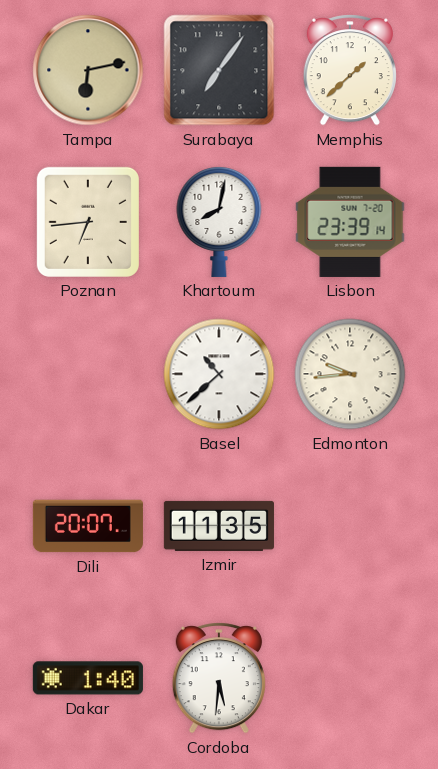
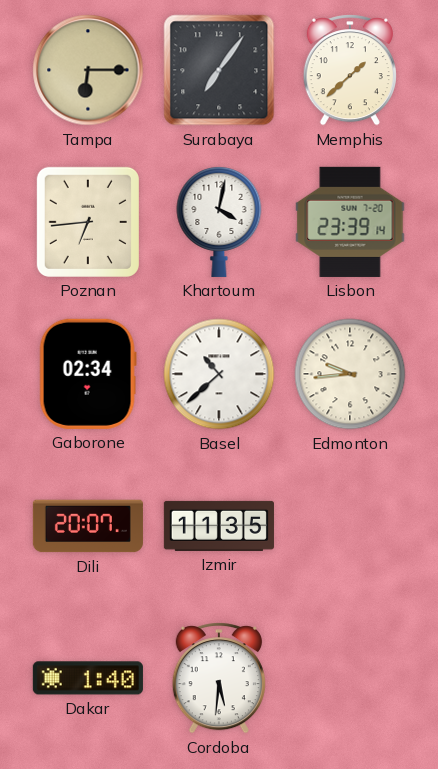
Tampa: 6:13 -> 6:15
Khartoum: 8:02 -> 4:02
Gaborone: none -> 02:34
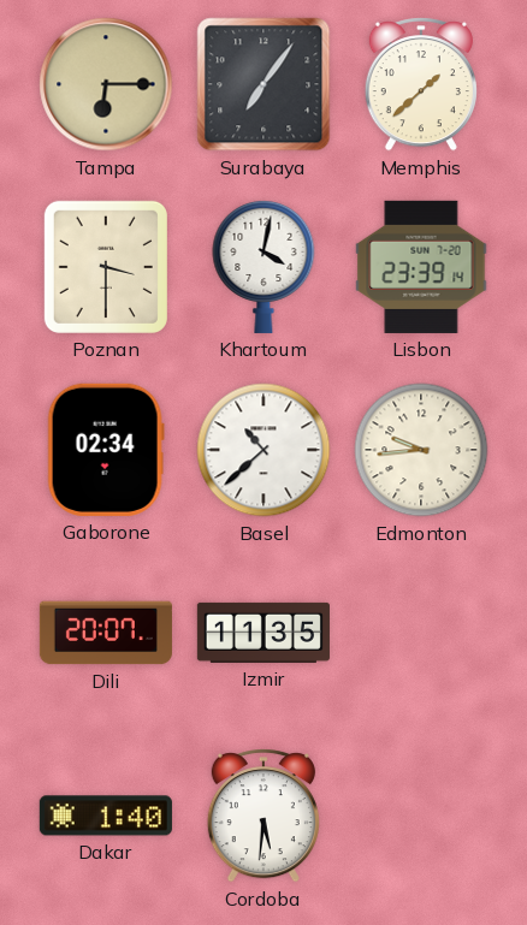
Poznan: 6:44 -> 3:30
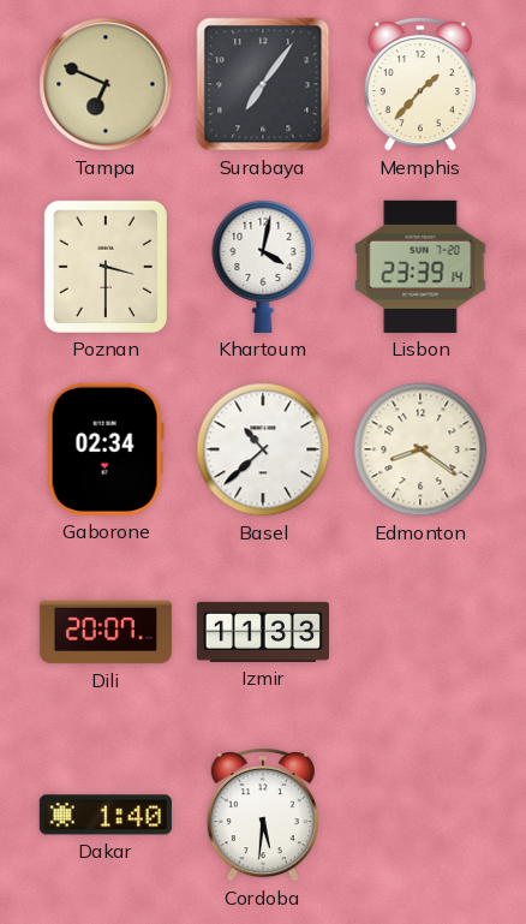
Tampa: 6:15 -> 6:49
Memphis: 1:38 -> 1:37
Edmonton: 9:44 -> 8:21
Izmir: 11:35 -> 11:33
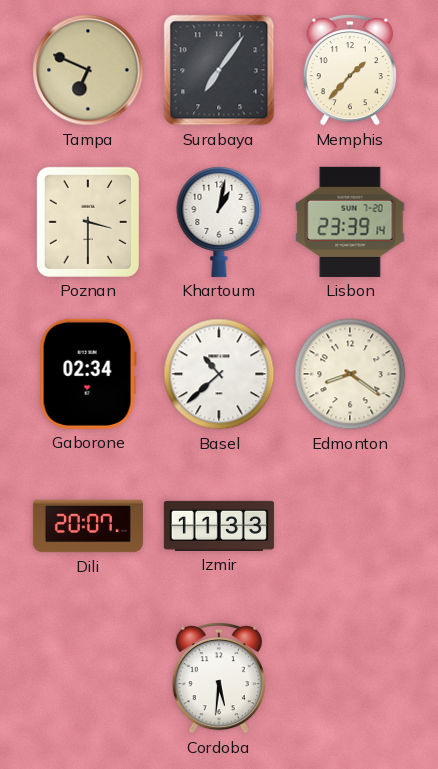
Khartoum: 4:02 -> 1:02
Dakar: 1:40 -> none
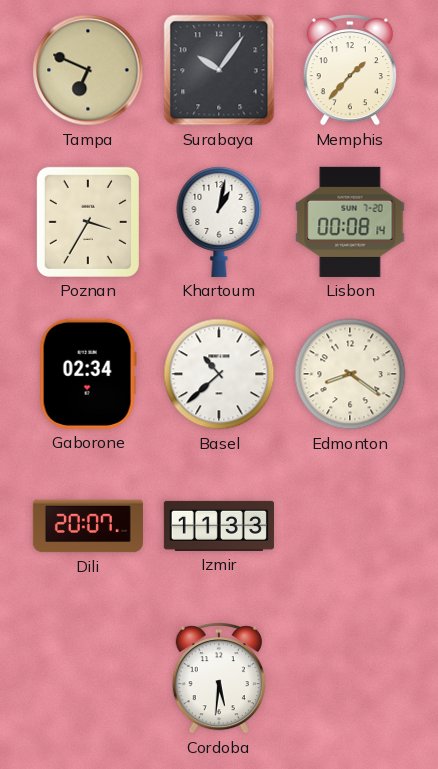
Surabaya: 7:06 -> 10:06
Poznan: 3:30 -> 3:35
Lisbon: 23:39 -> 00:08
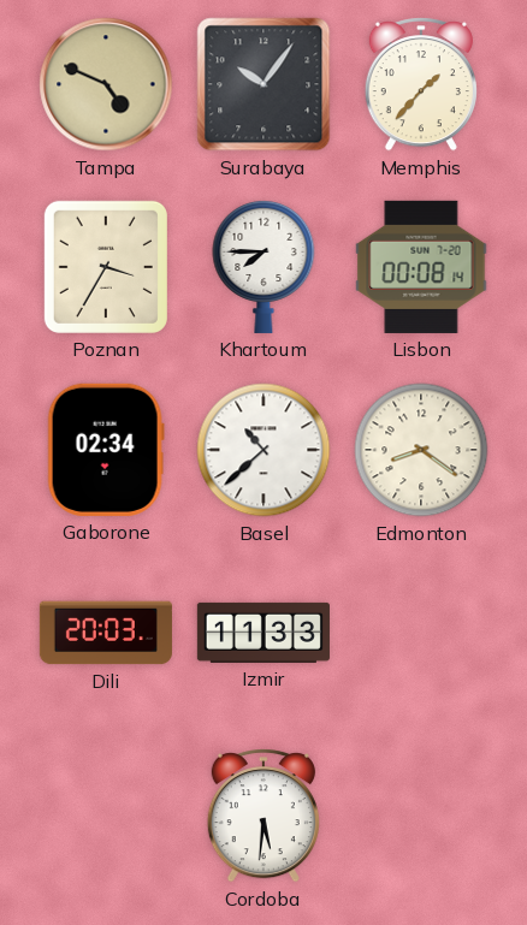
Tampa: 6:49 -> 4:49
Khartoum: 1:02 -> 7:45
Dili: 20:07 -> 20:03
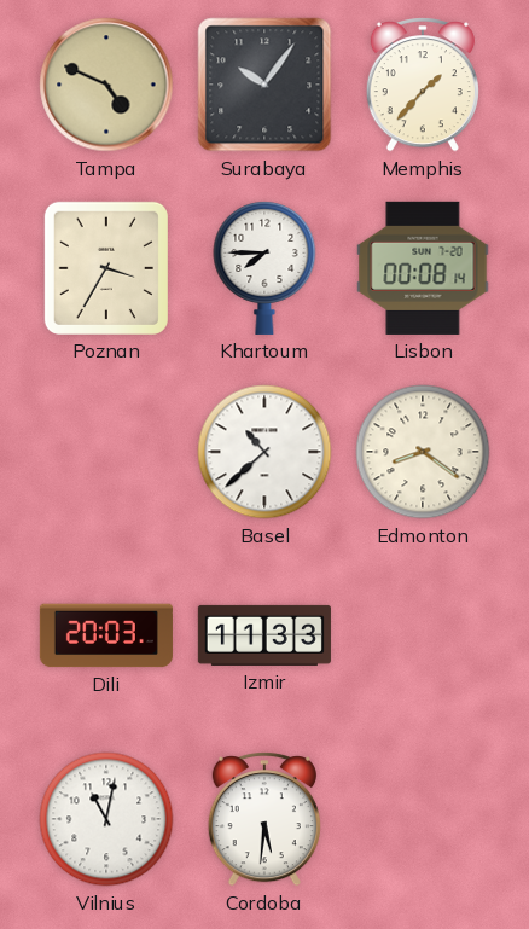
Gaborone: 02:34 -> none
Vilnius: none -> 11:02
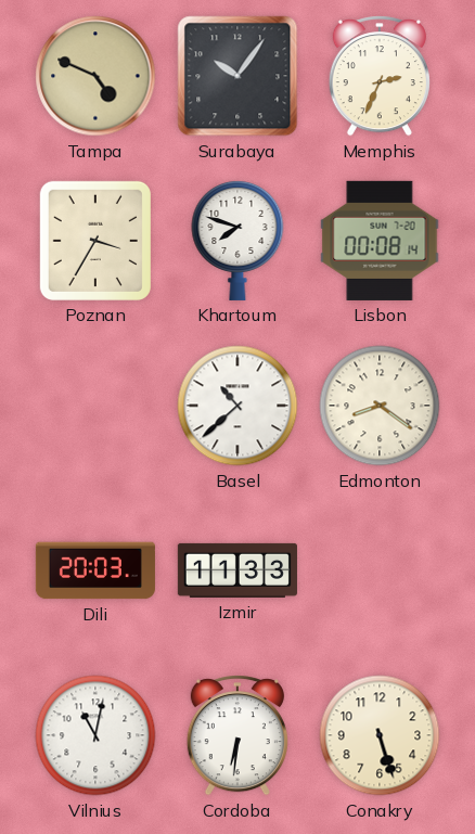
Memphis: 1:37 -> 2:34
Khartoum: 7:45 -> 7:48
Cordoba: 5:31 -> 6:31
Conakry: none -> 5:27
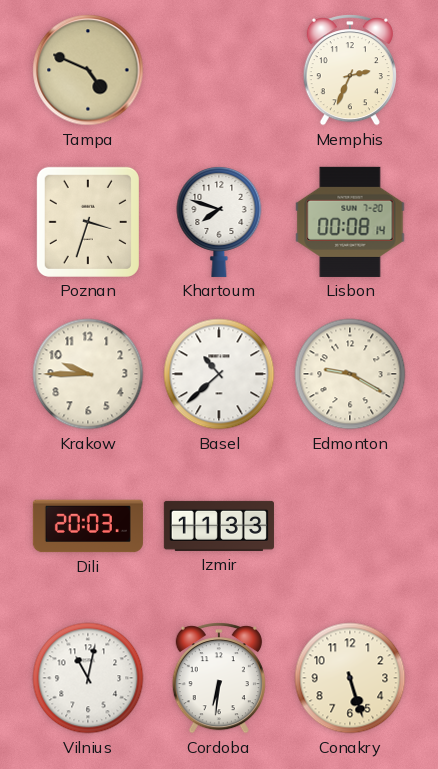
Surabaya: 10:06 -> none
Poznan: 3:35 -> 3:33
Krakow: none -> 9:45
Edmonton: 8:21 -> 9:20
